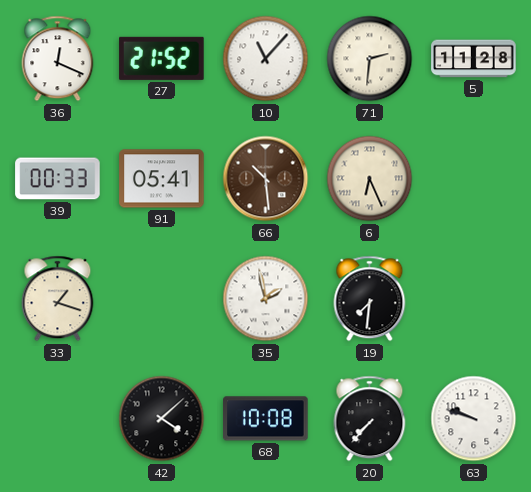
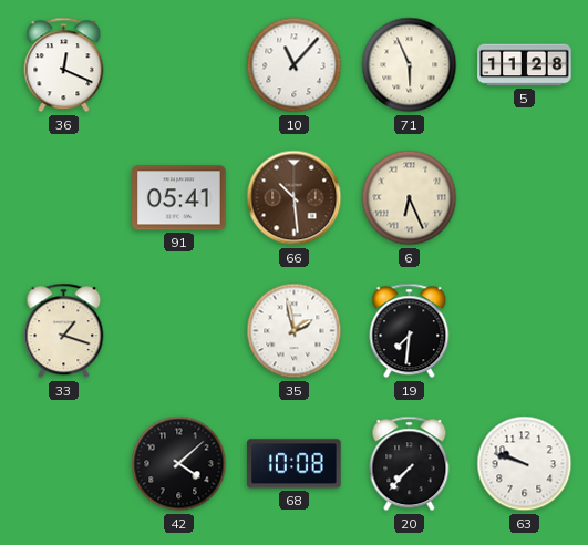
27: 21:52 -> none
71: 2:31 -> 5:56
39: 00:33 -> none
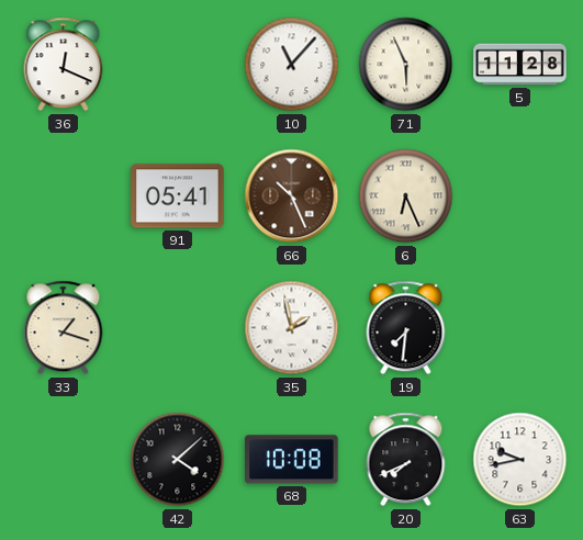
66: 10:29 -> 10:26
20: 7:37 -> 7:41
63: 9:48 -> 9:43
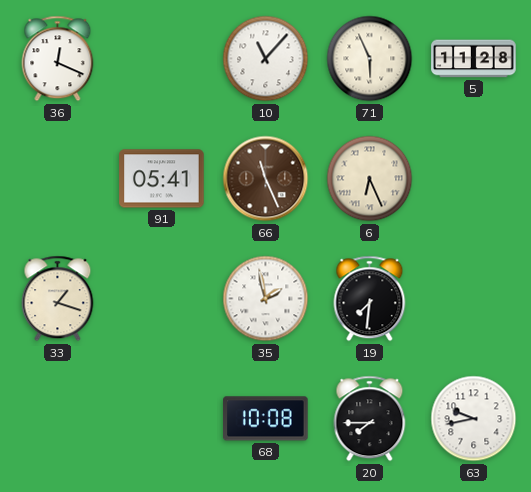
66: 10:26 -> 11:26
42: 4:08 -> none
20: 7:41 -> 7:45
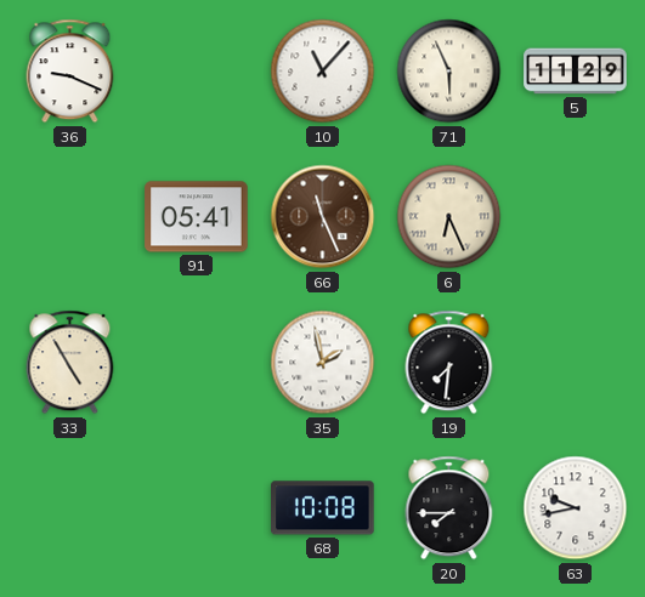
36: 12:19 -> 9:19
5: 11:28 -> 11:29
33: 1:18 -> 4:55
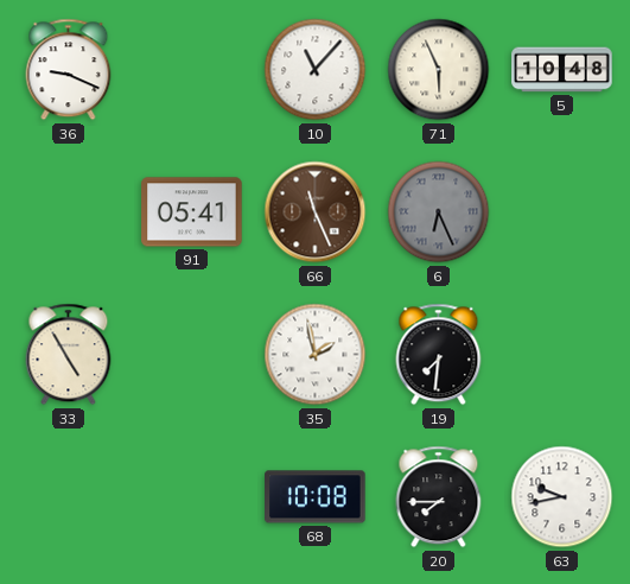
5: 11:29 -> 10:48
6 dial: cream -> grey
